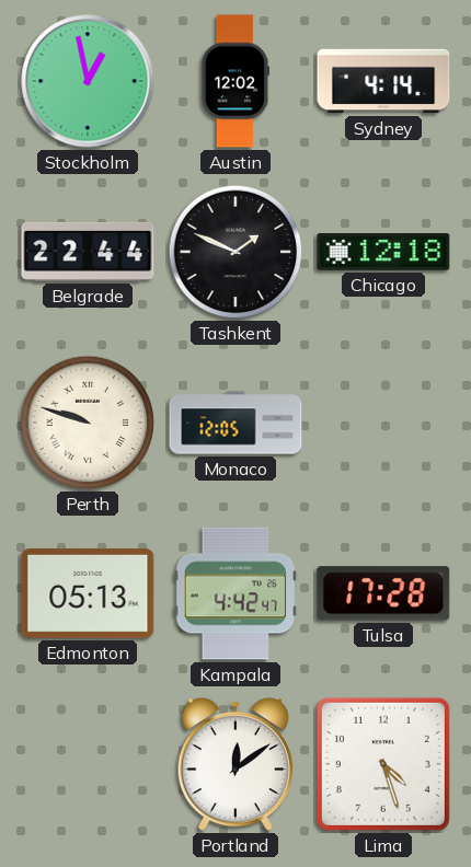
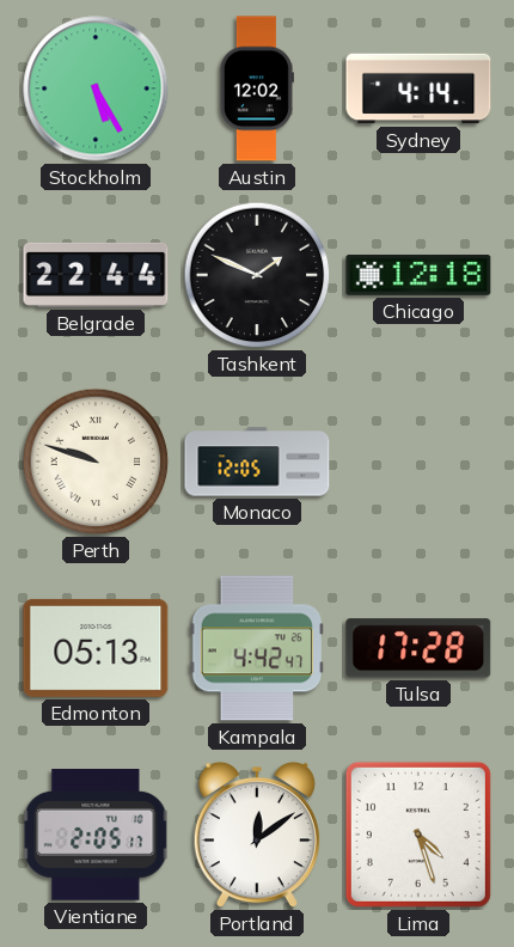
Stockholm: 12:58 -> 5:25
Vientiane: none -> 2:05
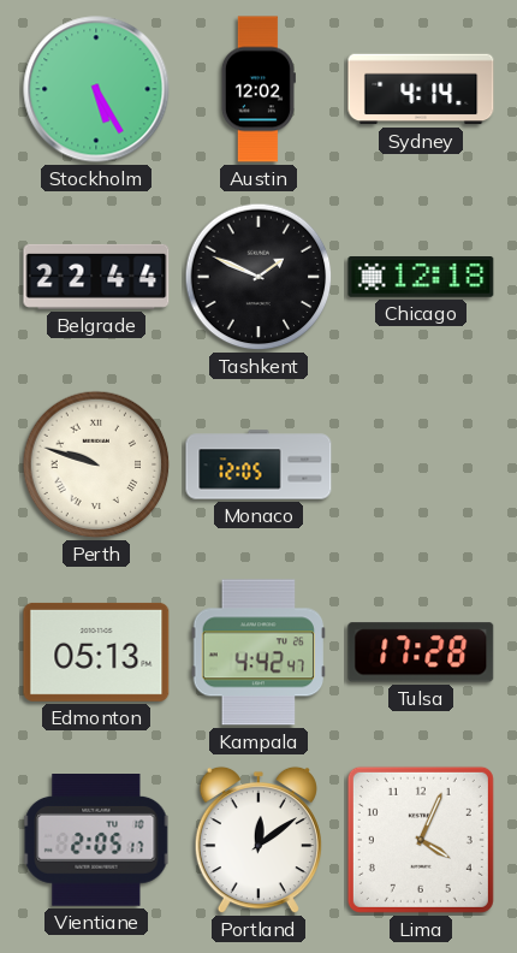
Lima: 4:27 -> 4:04
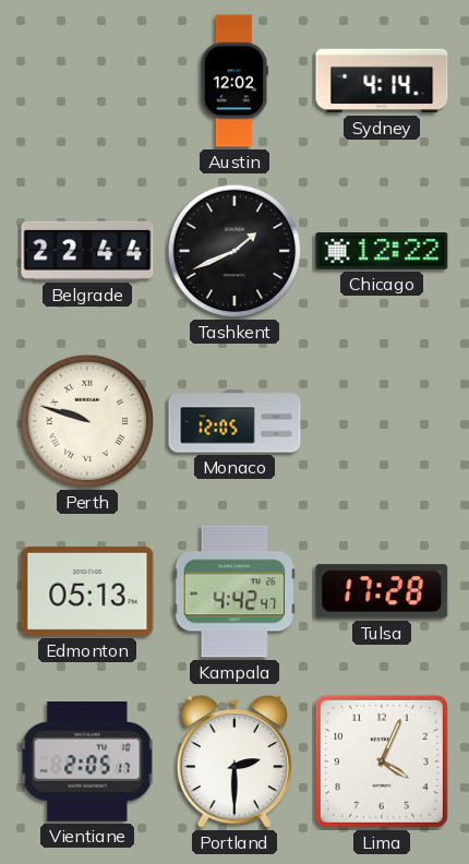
Stockholm: 5:25 -> none
Tashkent: 1:49 -> 1:41
Chicago: 12:18 -> 12:22
Portland: 12:09 -> 2:30
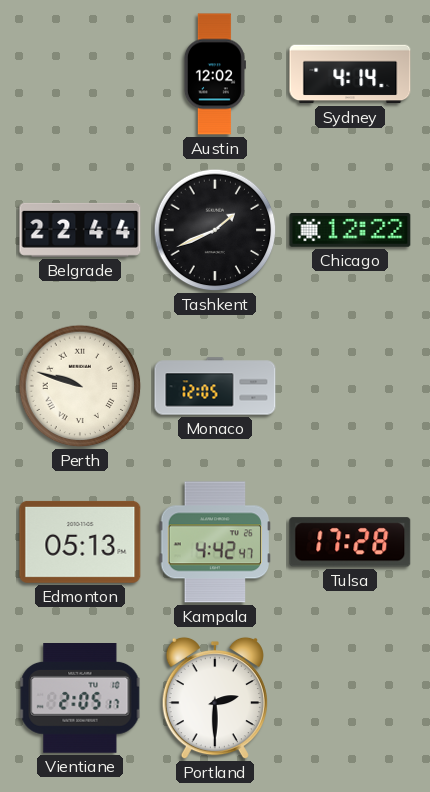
Lima: 4:04 -> none
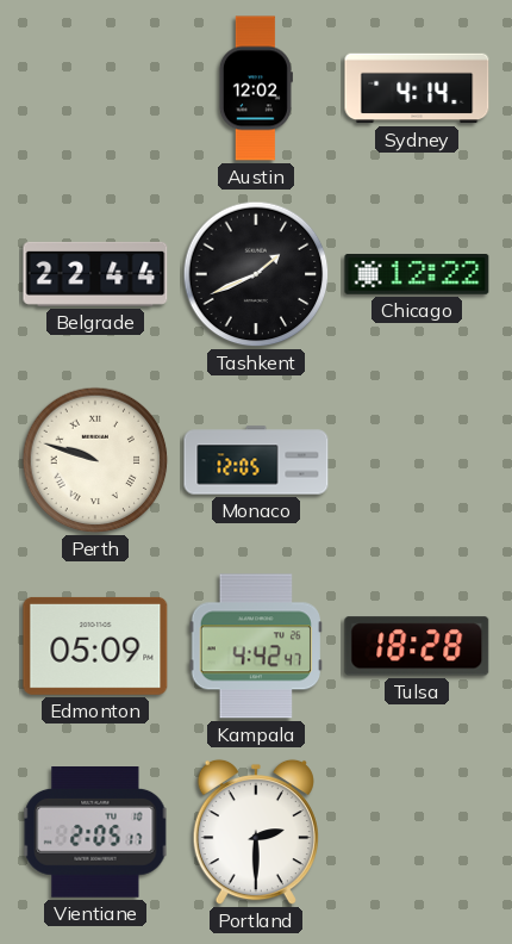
Edmonton: 05:13 -> 05:09
Tulsa: 17:28 -> 18:28
